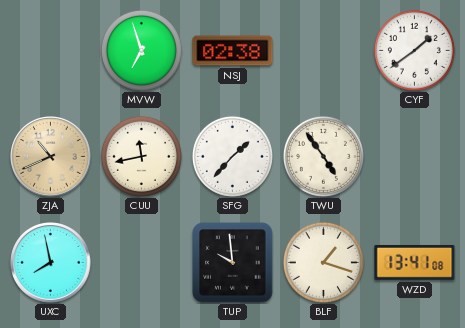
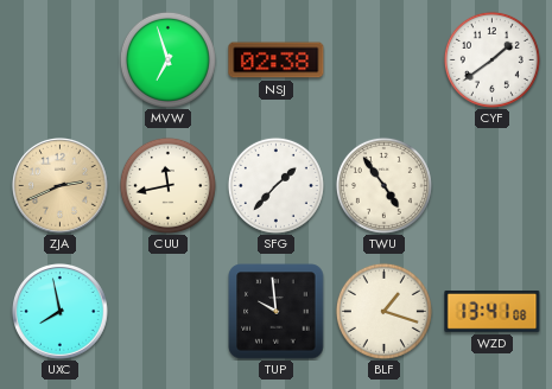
ZJA: 10:41 -> 2:41
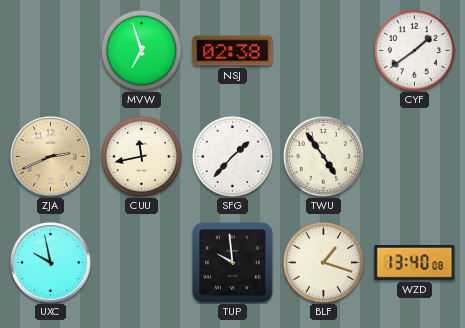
UXC: 7:58 -> 9:58
WZD: 13:41 -> 13:40
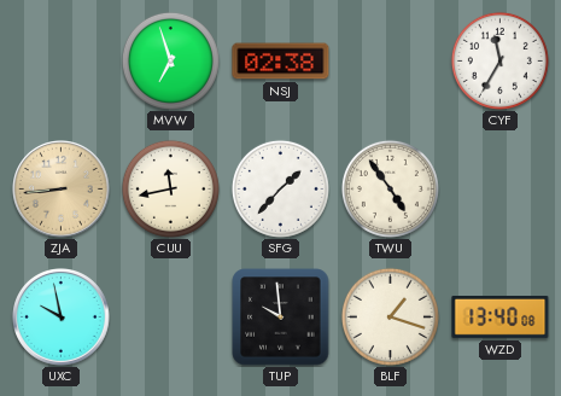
CYF: 1:39 -> 11:35
ZJA: 2:41 -> 8:44
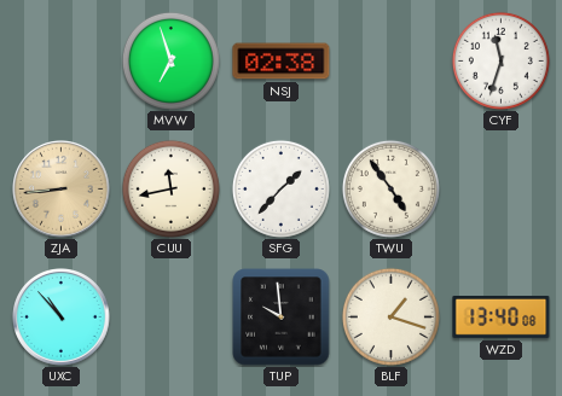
CYF: 11:35 -> 11:33
UXC: 9:58 -> 10:53
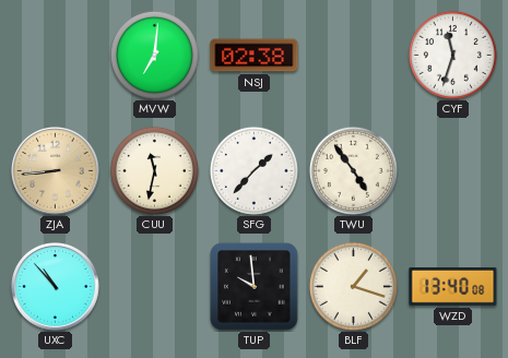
MVW: 6:57 -> 7:01
CUU: 11:43 -> 11:32
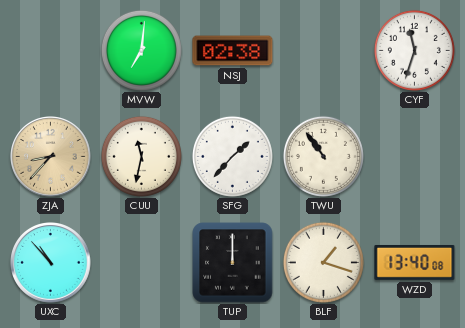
ZJA: 8:44 -> 8:37
TWU: 4:54 -> 10:54
TUP: 9:59 -> 12:00
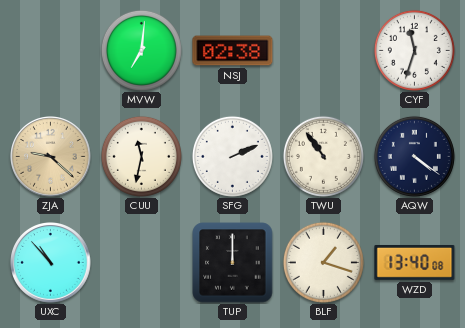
ZJA: 8:37 -> 9:22
SFG: 1:37 -> 2:11
AQW: none -> 4:21
